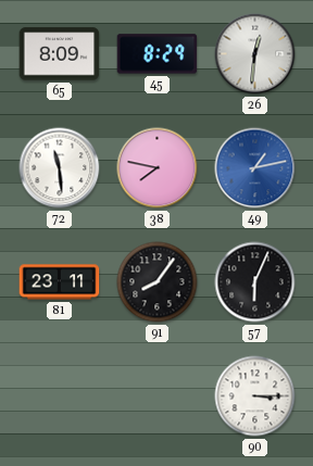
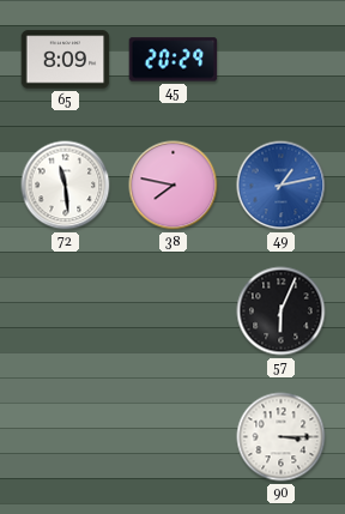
45: 8:29 -> 20:29
26: 12:31 -> none
81: 23:11 -> none
91: 8:06 -> none
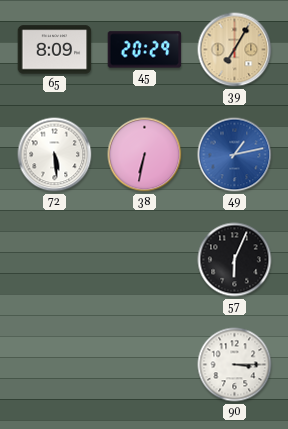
39: none -> 7:05
72: 11:29 -> 5:29
38: 7:47 -> 6:32
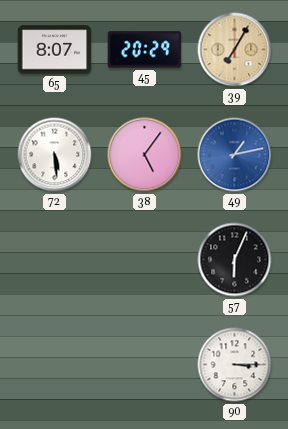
65: 8:09 -> 8:07
38: 6:32 -> 5:06
